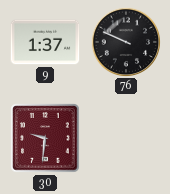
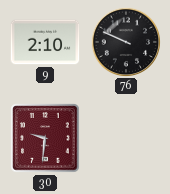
9: 1:37 -> 2:10
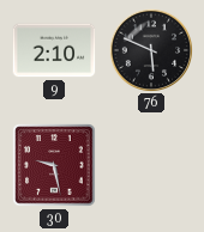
76: 9:49 -> 5:49
30: 9:31 -> 9:28
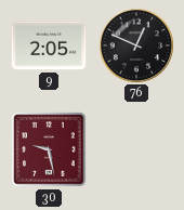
9: 2:10 -> 2:05
76: 5:49 -> 12:49
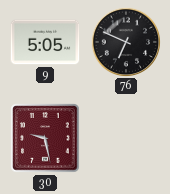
9: 2:05 -> 5:05
76: 12:49 -> 6:49
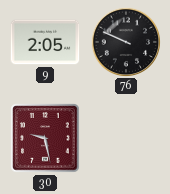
9: 5:05 -> 2:05
76: 6:49 -> 9:49
